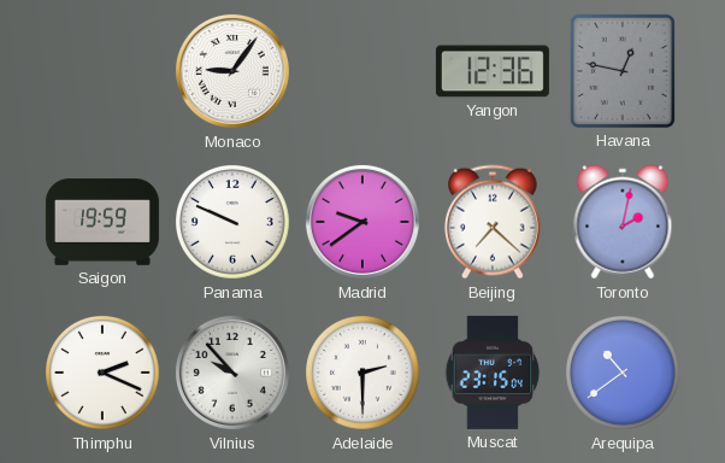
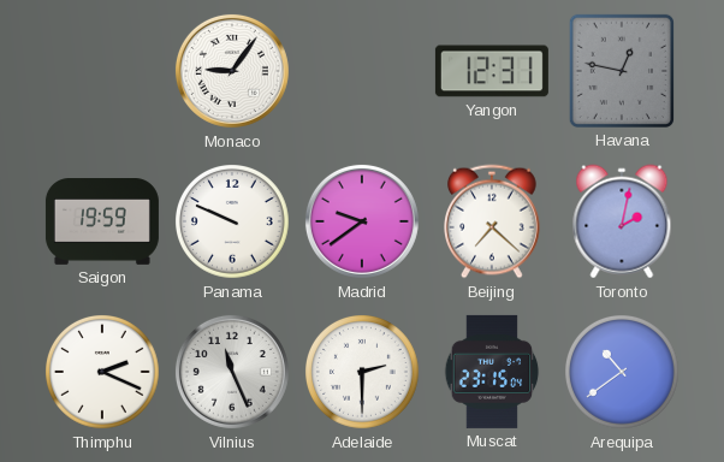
Yangon: 12:36 -> 12:31
Vilnius: 9:53 -> 11:26
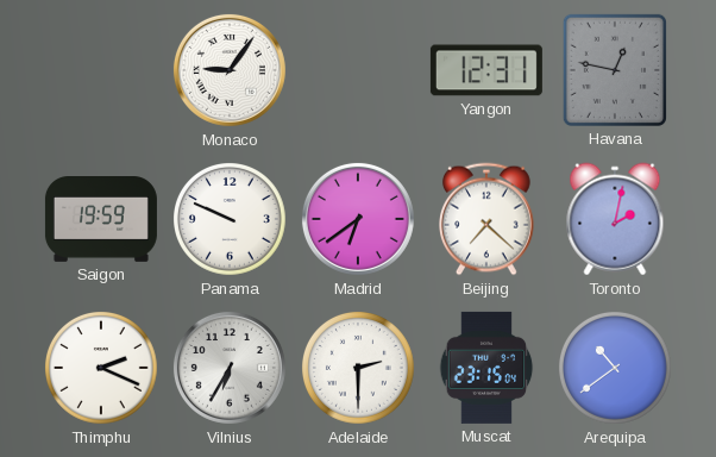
Madrid: 9:39 -> 6:39
Vilnius: 11:26 -> 6:35
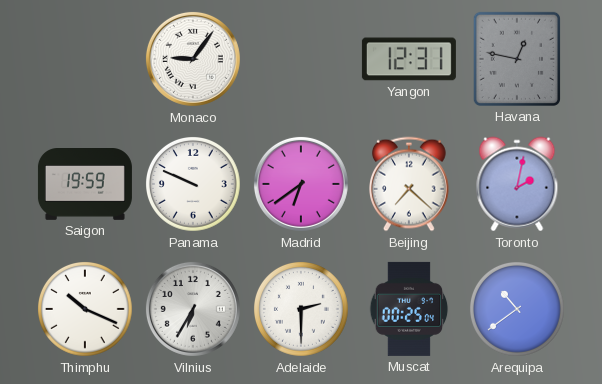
Thimphu: 2:19 -> 10:19
Muscat: 23:15 -> 00:25
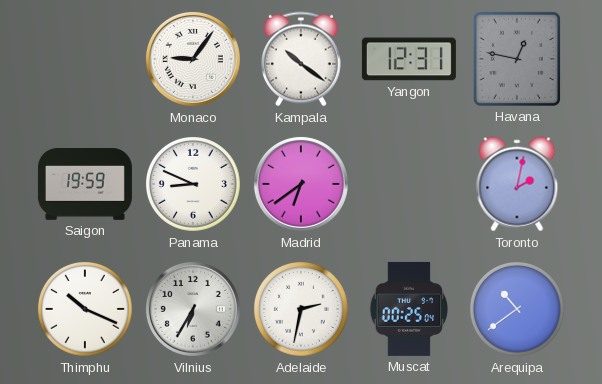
Kampala: none -> 10:21
Panama: 9:49 -> 8:49
Beijing: 7:22 -> none
Adelaide: 2:30 -> 2:32
